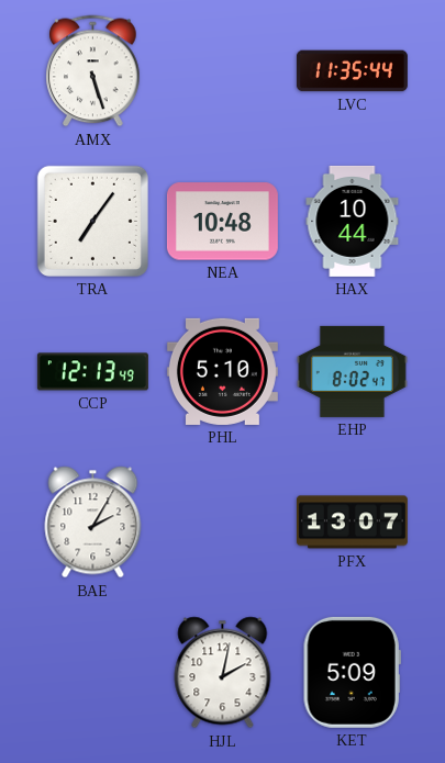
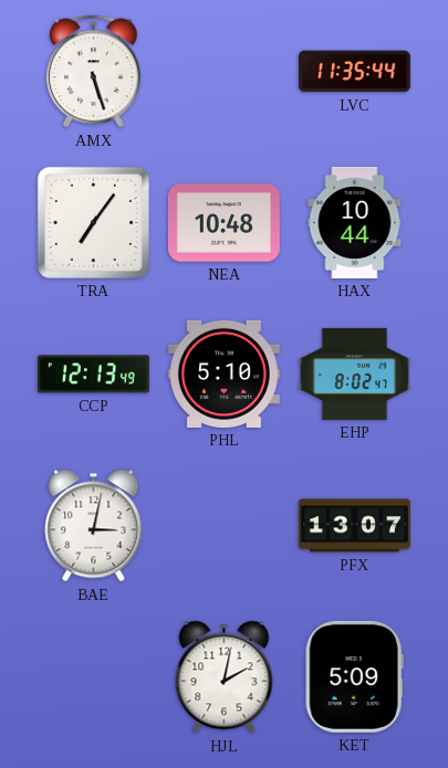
BAE: 2:05 -> 3:02
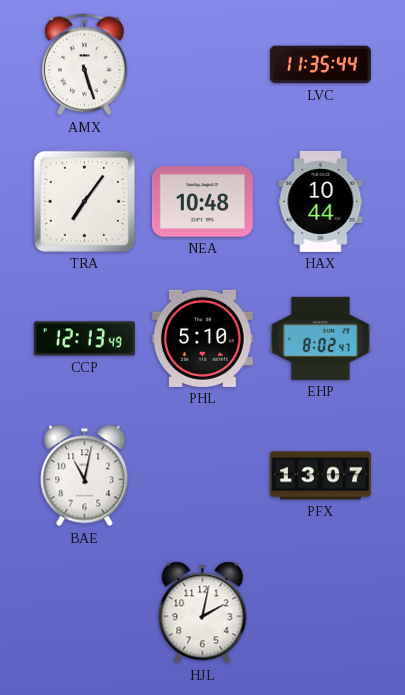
BAE: 3:02 -> 11:02
KET: 5:09 -> none
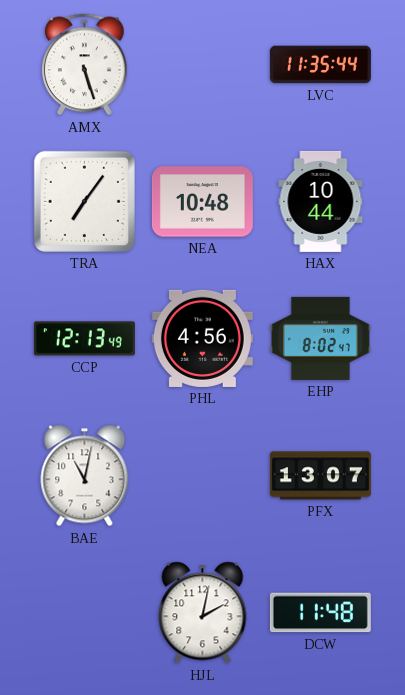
PHL: 5:10 -> 4:56
DCW: none -> 11:48
